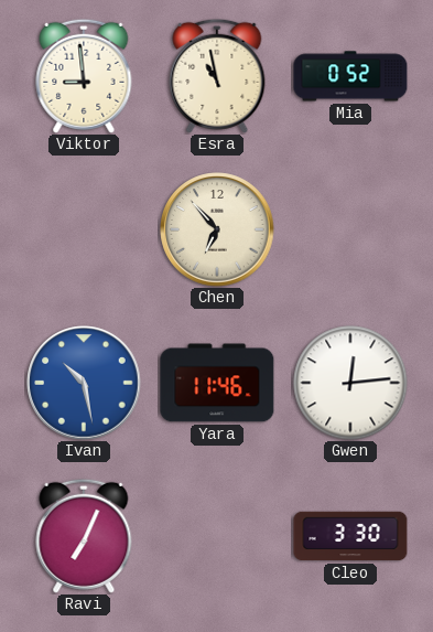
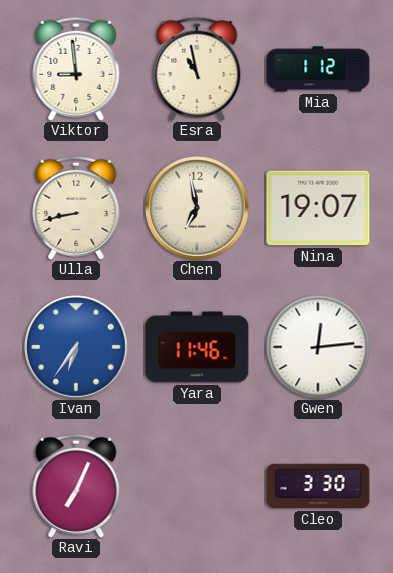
Mia: 0:52 -> 1:12
Ulla: none -> 8:43
Chen: 6:53 -> 6:58
Nina: none -> 19:07
Ivan: 10:28 -> 6:36
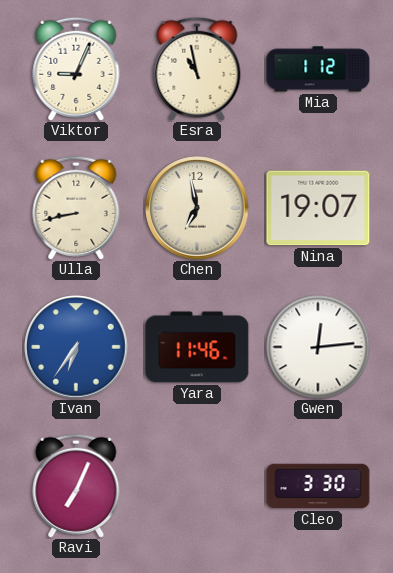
Viktor: 8:59 -> 9:04
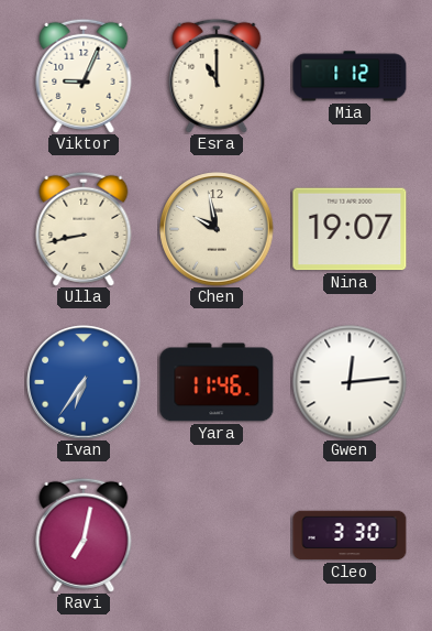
Esra: 10:58 -> 11:00
Chen: 6:58 -> 9:58
Ravi: 7:04 -> 7:02
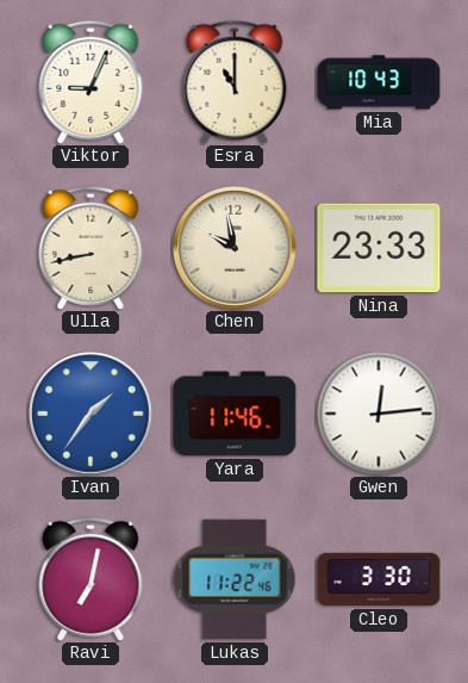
Mia: 1:12 -> 10:43
Nina: 19:07 -> 23:33
Ivan: 6:36 -> 1:36
Lukas: none -> 11:22
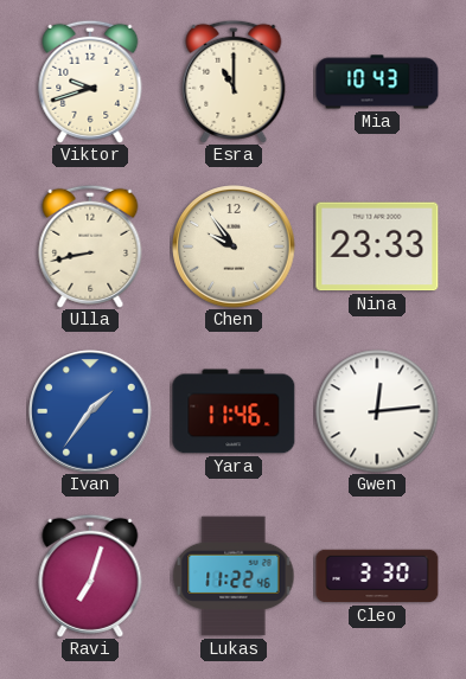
Viktor: 9:04 -> 9:42
Chen: 9:58 -> 9:54
Ravi: 7:02 -> 7:03
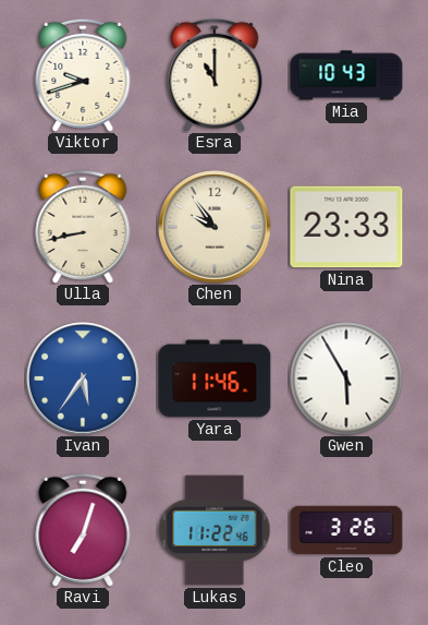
Ivan: 1:36 -> 5:36
Gwen: 12:14 -> 5:55
Cleo: 3:30 -> 3:26
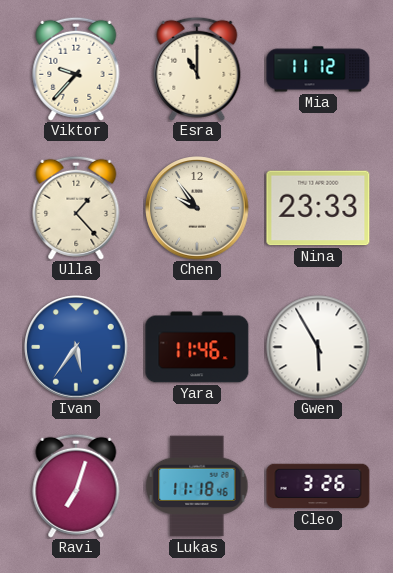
Viktor: 9:42 -> 9:37
Mia: 10:43 -> 11:12
Ulla: 8:43 -> 1:23
Lukas: 11:22 -> 11:18
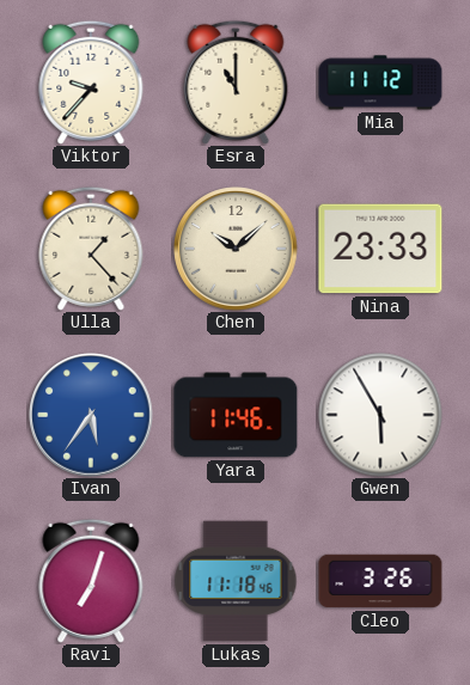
Chen: 9:54 -> 10:08
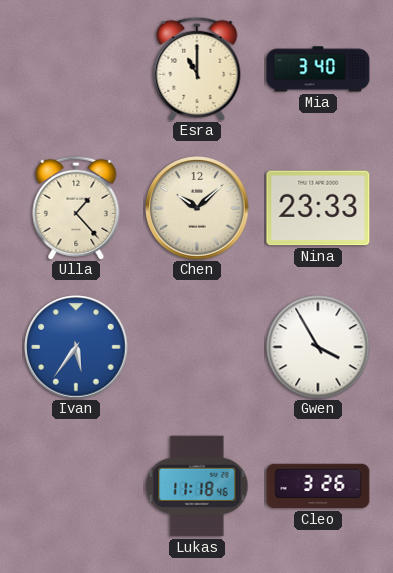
Viktor: 9:37 -> none
Mia: 11:12 -> 3:40
Yara: 11:46 -> none
Gwen: 5:55 -> 3:55
Ravi: 7:03 -> none
